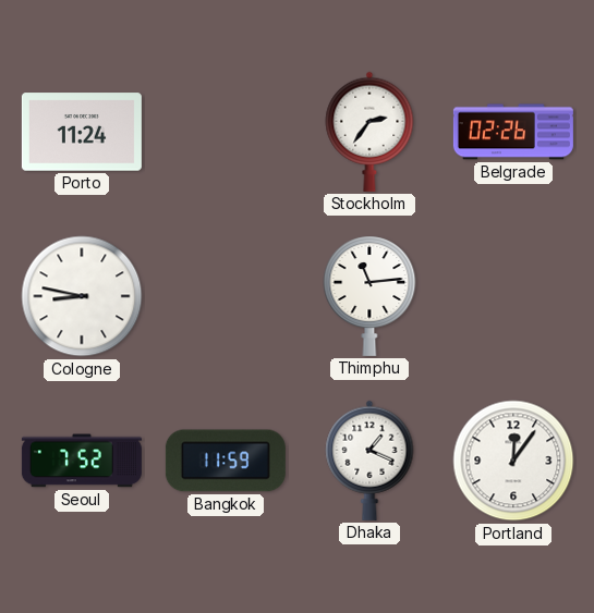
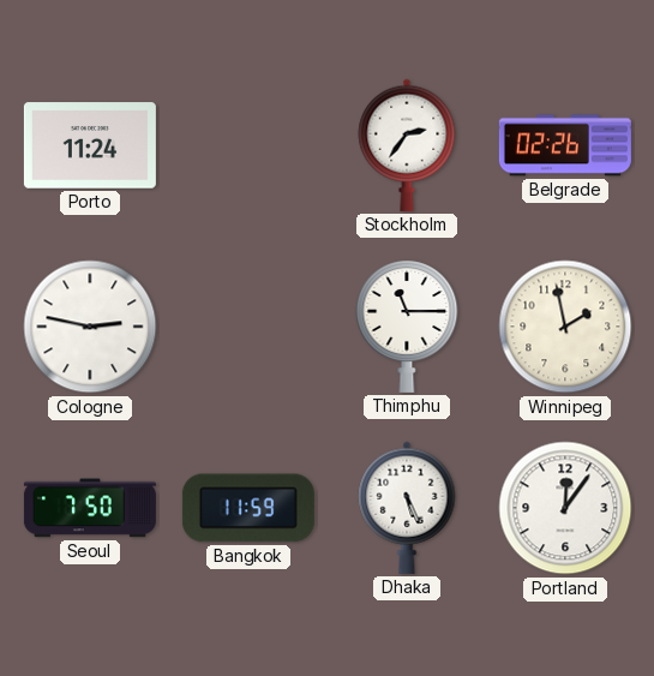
Cologne: 8:47 -> 2:47
Thimphu: 11:14 -> 11:15
Winnipeg: none -> 1:58
Seoul: 7:52 -> 7:50
Dhaka: 1:19 -> 5:26
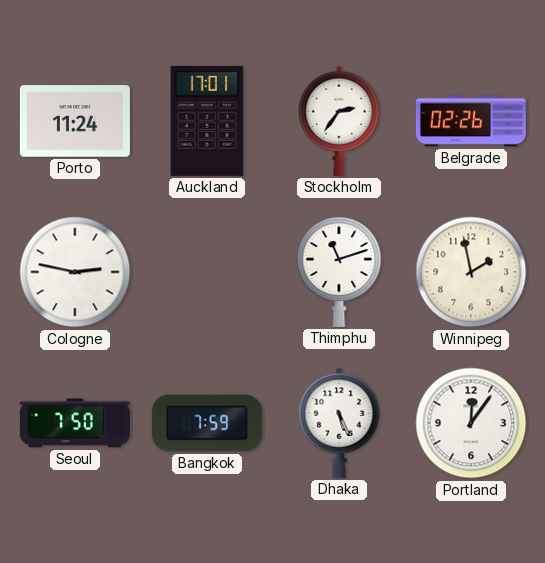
Auckland: none -> 17:01
Thimphu: 11:15 -> 11:12
Bangkok: 11:59 -> 7:59
